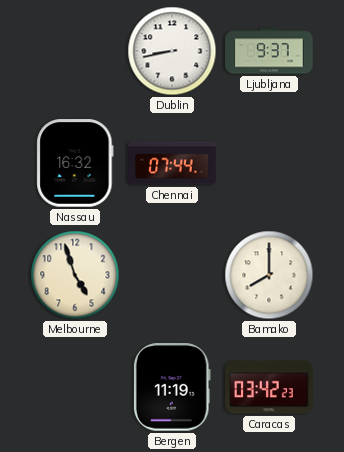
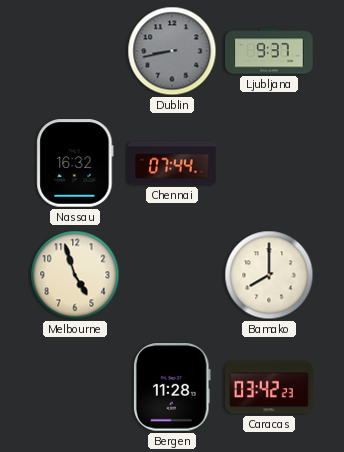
Dublin dial: white -> grey
Bergen: 11:19 -> 11:28
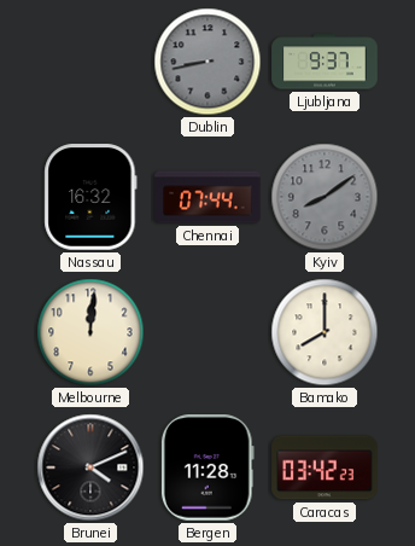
Kyiv: none -> 8:09
Melbourne: 4:57 -> 12:01
Brunei: none -> 4:11
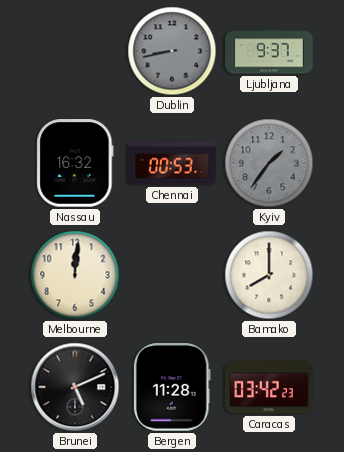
Chennai: 07:44 -> 00:53
Kyiv: 8:09 -> 1:36
Brunei: 4:11 -> 5:11
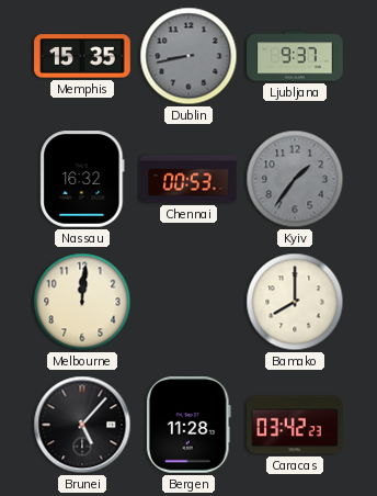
Memphis: none -> 15:35
Brunei: 5:11 -> 5:07
